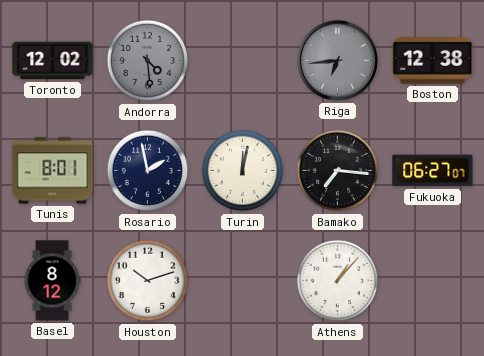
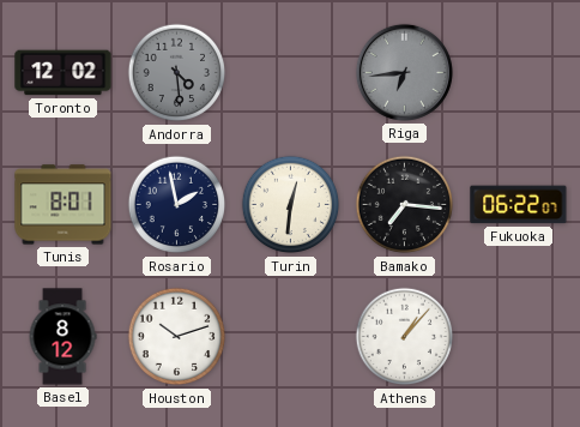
Boston: 12:38 -> none
Turin: 12:02 -> 12:31
Fukuoka: 06:27 -> 06:22
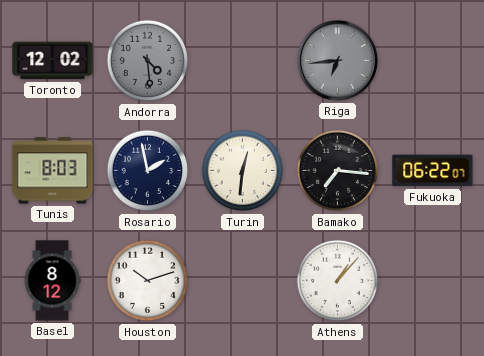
Tunis: 8:01 -> 8:03
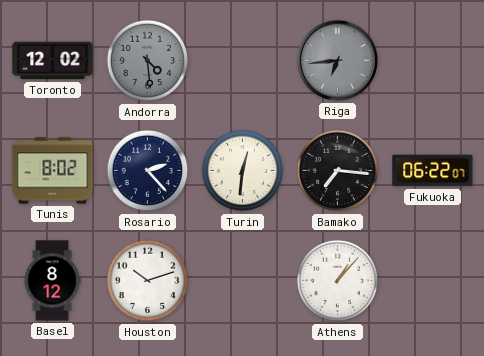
Tunis: 8:03 -> 8:02
Rosario: 1:58 -> 2:23
